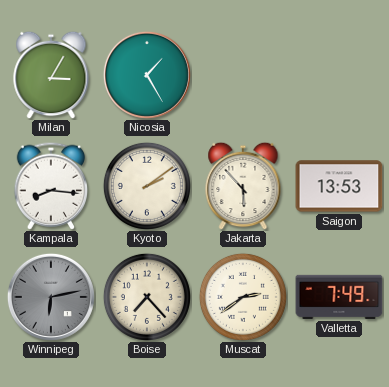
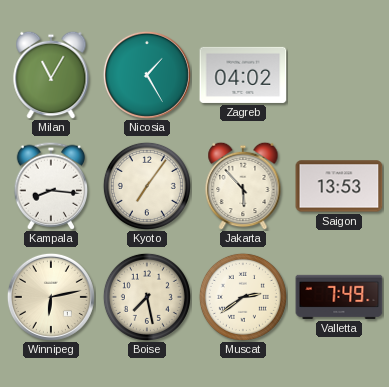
Milan: 3:05 -> 11:05
Zagreb: none -> 04:02
Kyoto: 2:09 -> 7:06
Winnipeg dial: grey -> cream
Boise: 7:23 -> 7:28
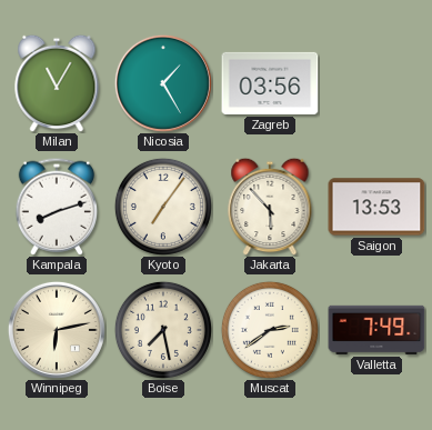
Zagreb: 04:02 -> 03:56
Kampala: 8:16 -> 8:12
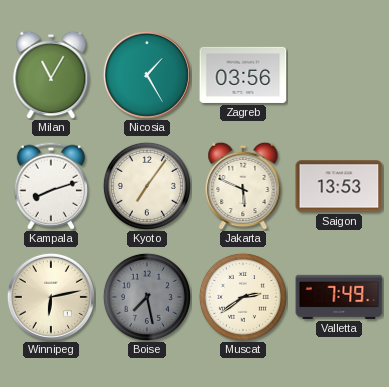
Jakarta: 5:53 -> 5:49
Boise dial: cream -> grey
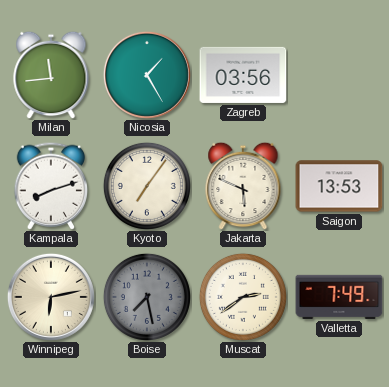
Milan: 11:05 -> 11:44
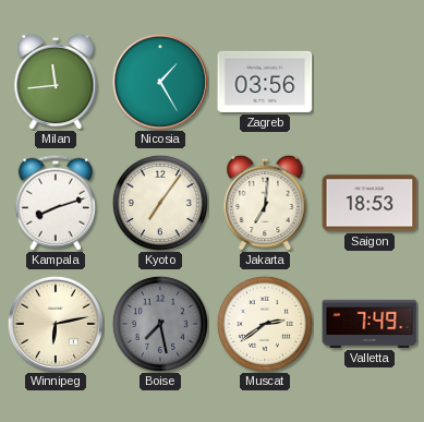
Jakarta: 5:49 -> 7:01
Saigon: 13:53 -> 18:53
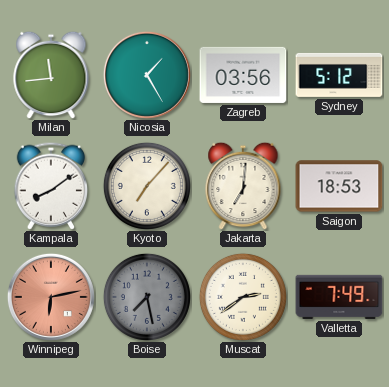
Sydney: none -> 5:12
Kampala: 8:12 -> 8:09
Kyoto: 7:06 -> 7:07
Winnipeg dial: cream -> salmon
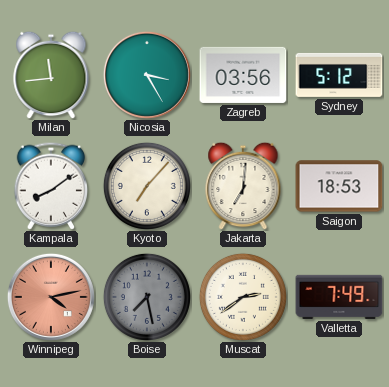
Nicosia: 1:25 -> 3:25
Winnipeg: 6:13 -> 4:13
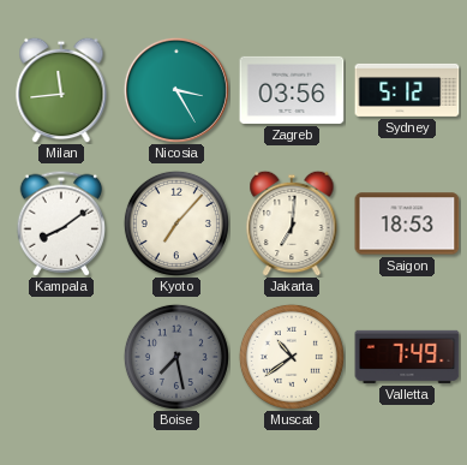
Winnipeg: 4:13 -> none
Muscat: 2:39 -> 10:39
